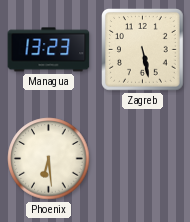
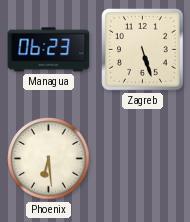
Managua: 13:23 -> 06:23
Zagreb: 5:28 -> 5:27
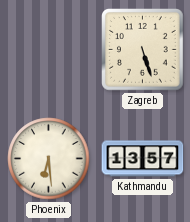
Managua: 06:23 -> none
Kathmandu: none -> 13:57
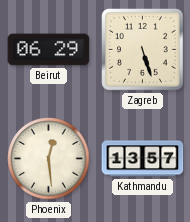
Beirut: none -> 06:29
Phoenix: 6:29 -> 12:29
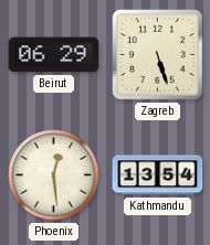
Kathmandu: 13:57 -> 13:54
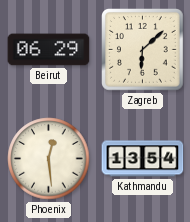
Zagreb: 5:27 -> 6:08
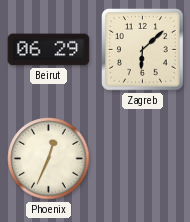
Phoenix: 12:29 -> 12:34
Kathmandu: 13:54 -> none
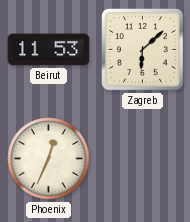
Beirut: 06:29 -> 11:53
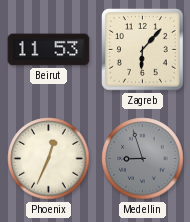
Zagreb: 6:08 -> 6:07
Medellin: none -> 8:57
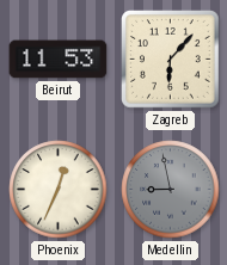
Medellin: 8:57 -> 8:58
